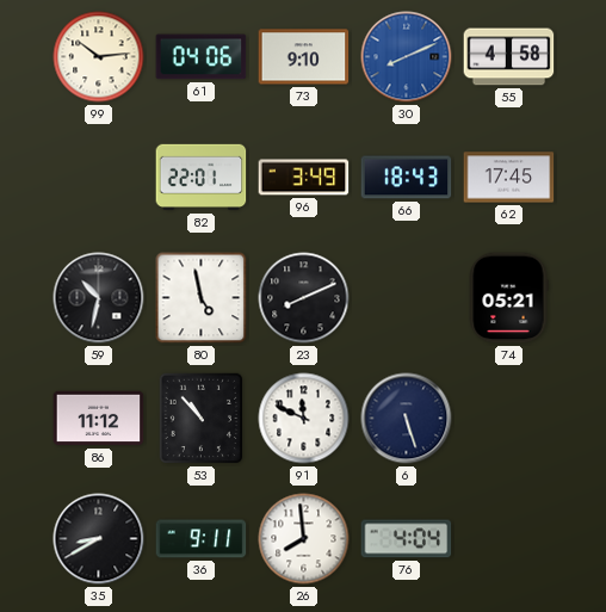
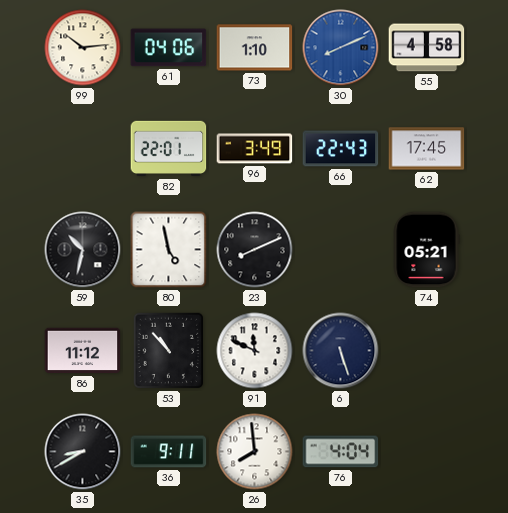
73: 9:10 -> 1:10
66: 18:43 -> 22:43
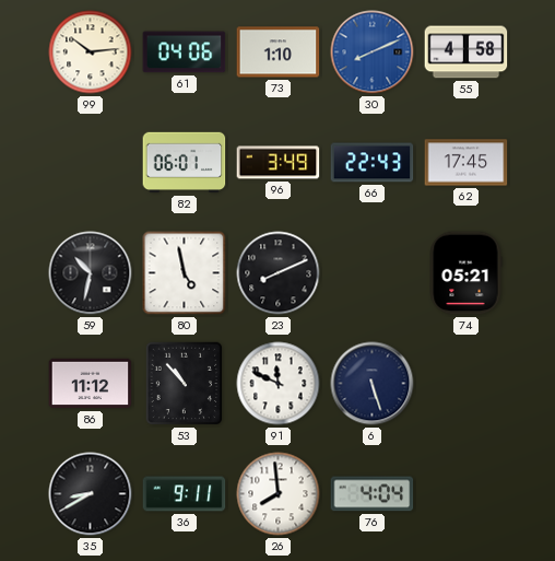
82: 22:01 -> 06:01
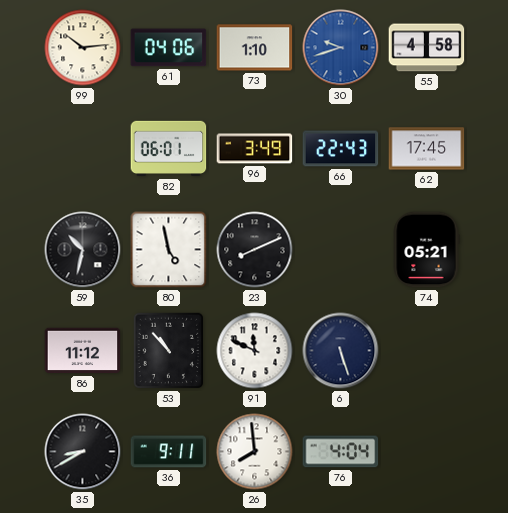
30: 8:11 -> 9:42
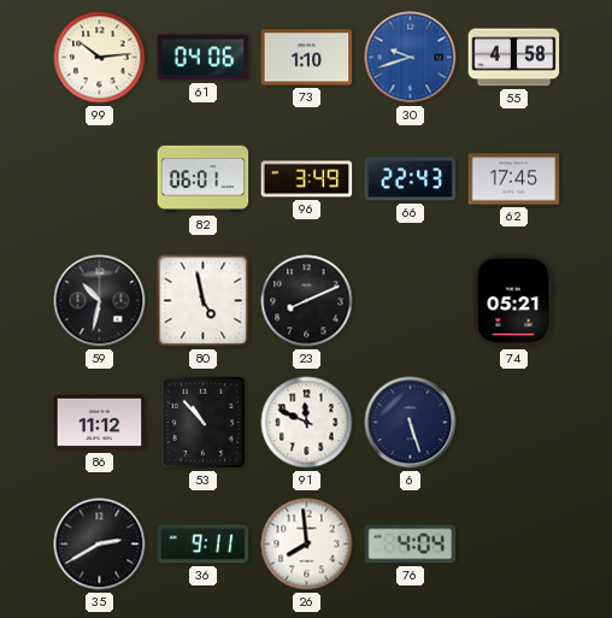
35: 8:40 -> 2:40
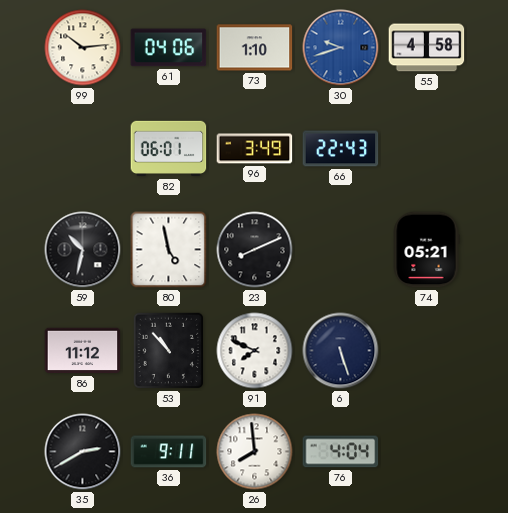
62: 17:45 -> none
91: 11:49 -> 7:49
